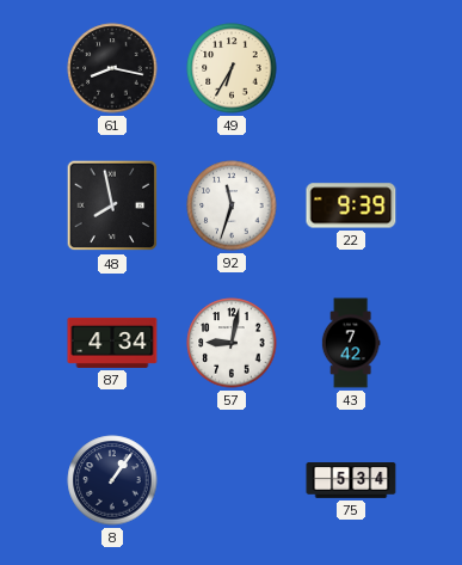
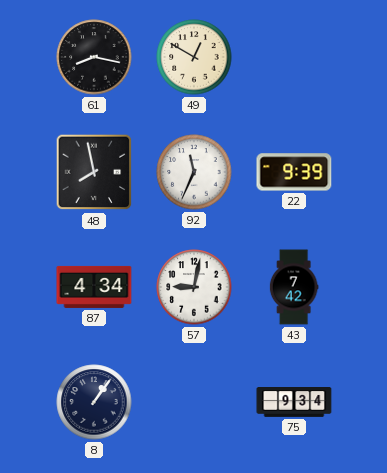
49: 6:35 -> 12:50
92: 11:33 -> 11:34
75: 5:34 -> 9:34
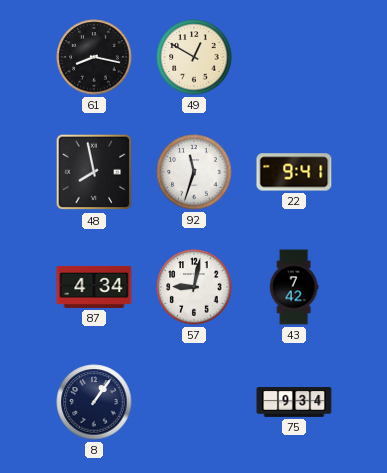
92: 11:34 -> 11:33
22: 9:39 -> 9:41
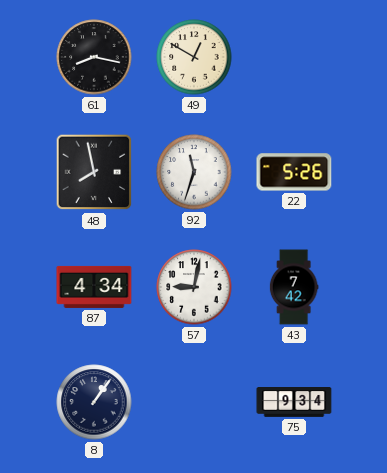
22: 9:41 -> 5:26
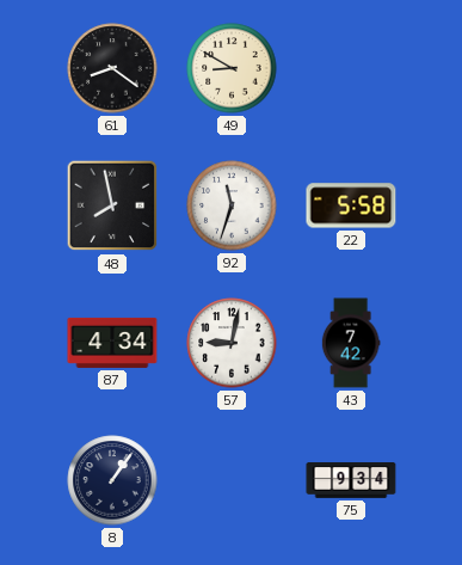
61: 8:17 -> 8:21
49: 12:50 -> 8:50
22: 5:26 -> 5:58
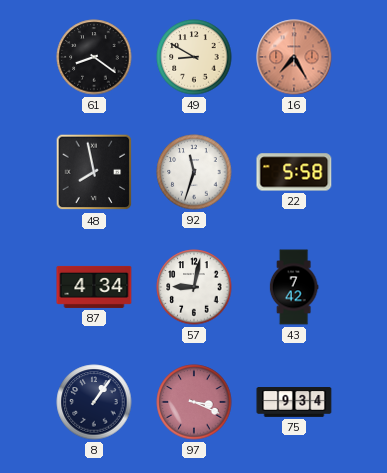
16: none -> 7:25
97: none -> 3:19
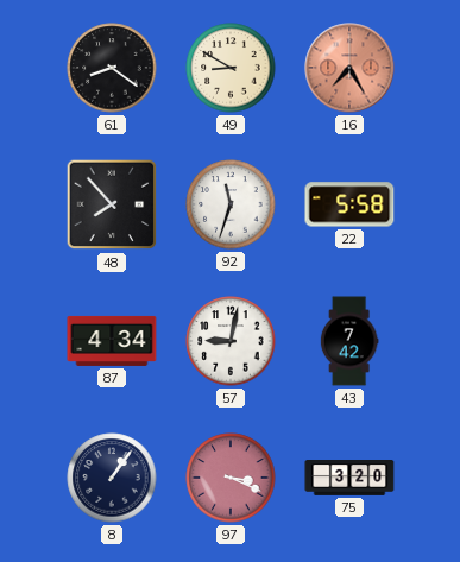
48: 7:58 -> 7:53
75: 9:34 -> 3:20
